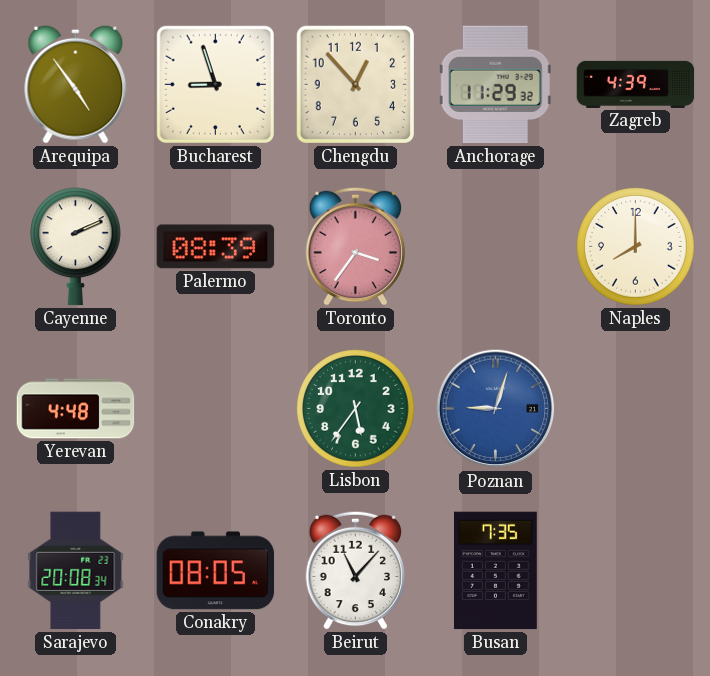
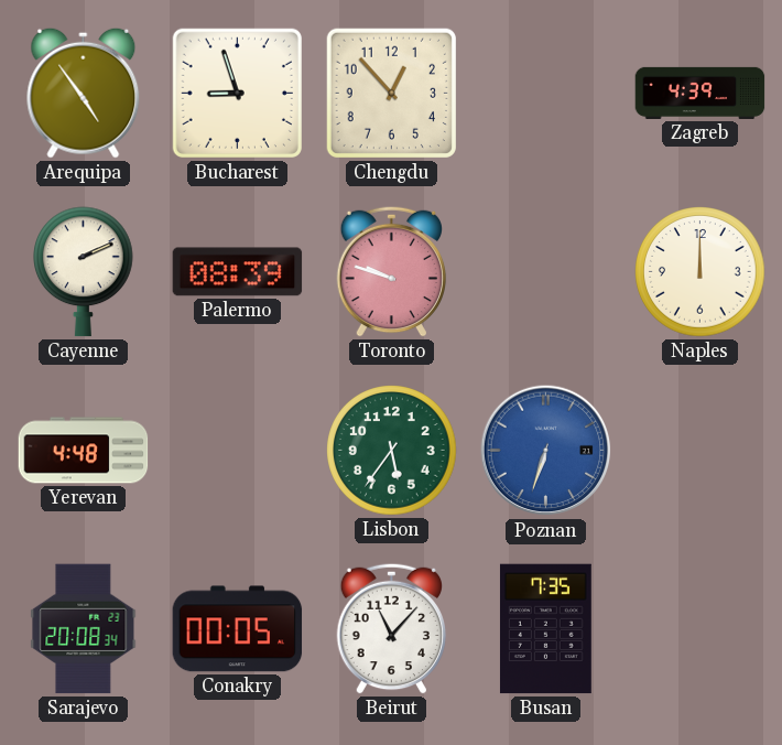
Anchorage: 11:29 -> none
Toronto: 3:36 -> 9:48
Naples: 8:00 -> 12:00
Poznan: 9:03 -> 6:33
Conakry: 08:05 -> 00:05
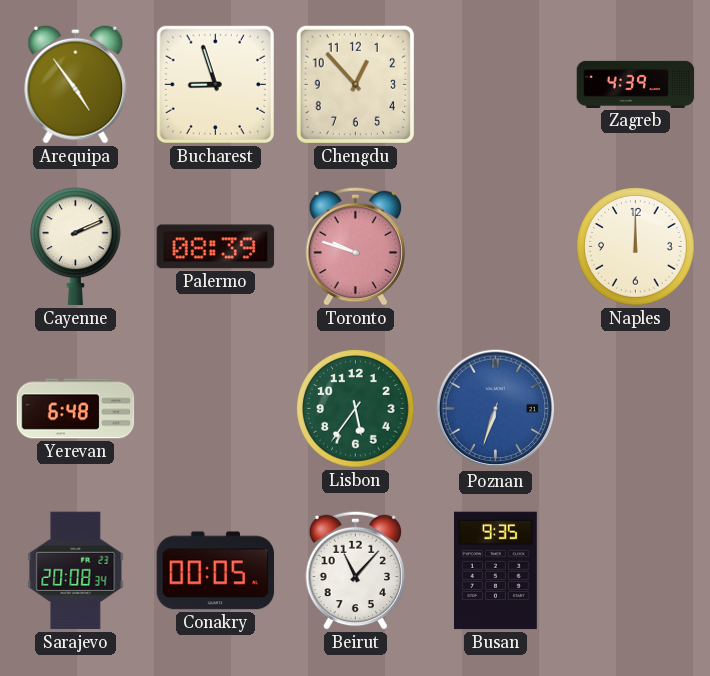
Yerevan: 4:48 -> 6:48
Busan: 7:35 -> 9:35
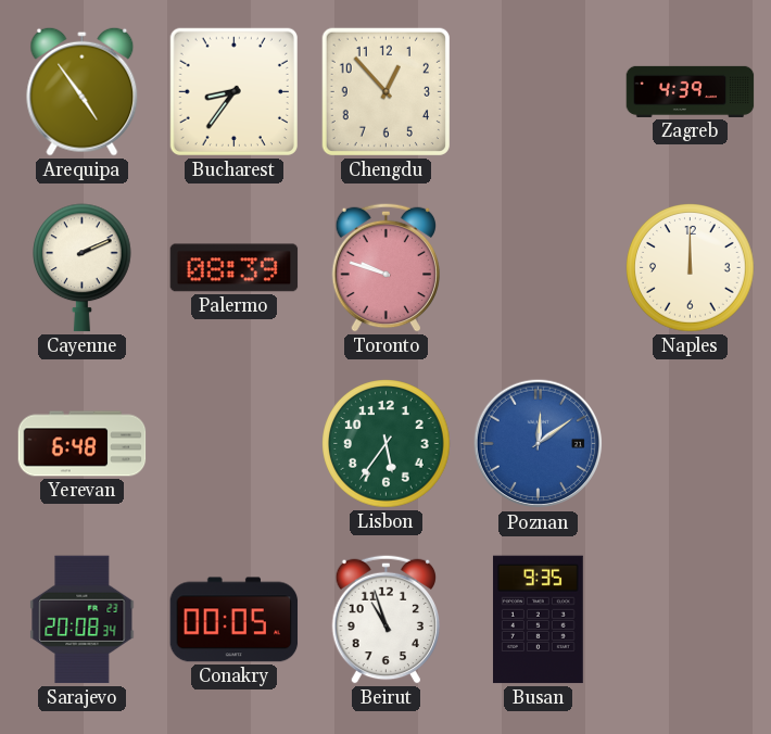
Bucharest: 8:57 -> 8:36
Poznan: 6:33 -> 12:09
Beirut: 11:07 -> 10:57
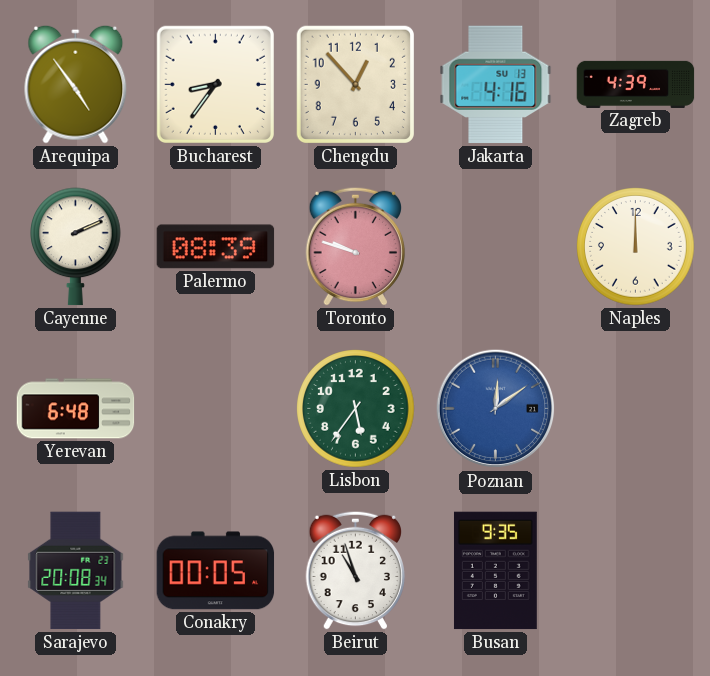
Jakarta: none -> 4:16
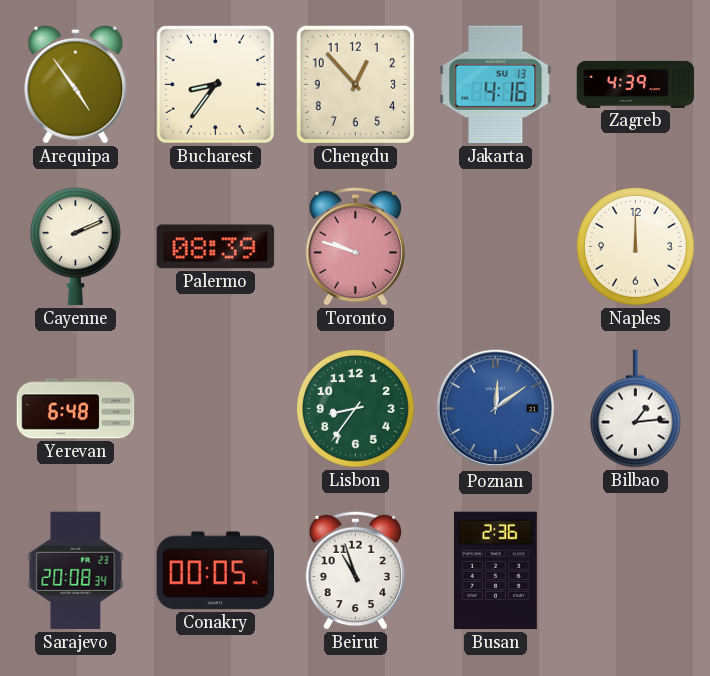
Lisbon: 5:36 -> 8:36
Bilbao: none -> 1:14
Busan: 9:35 -> 2:36
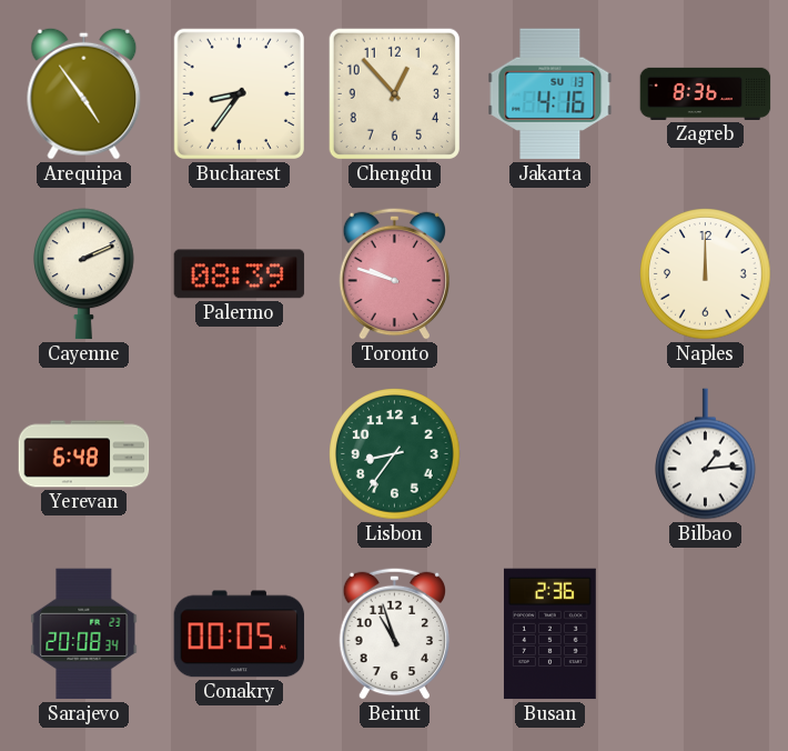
Zagreb: 4:39 -> 8:36
Poznan: 12:09 -> none
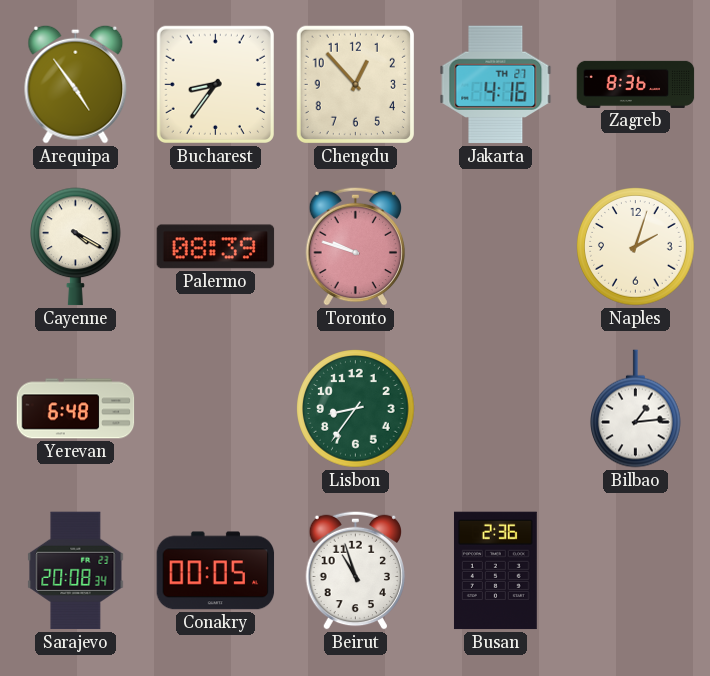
Jakarta date: SU 13 -> TH 27
Cayenne: 2:11 -> 4:20
Naples: 12:00 -> 2:03
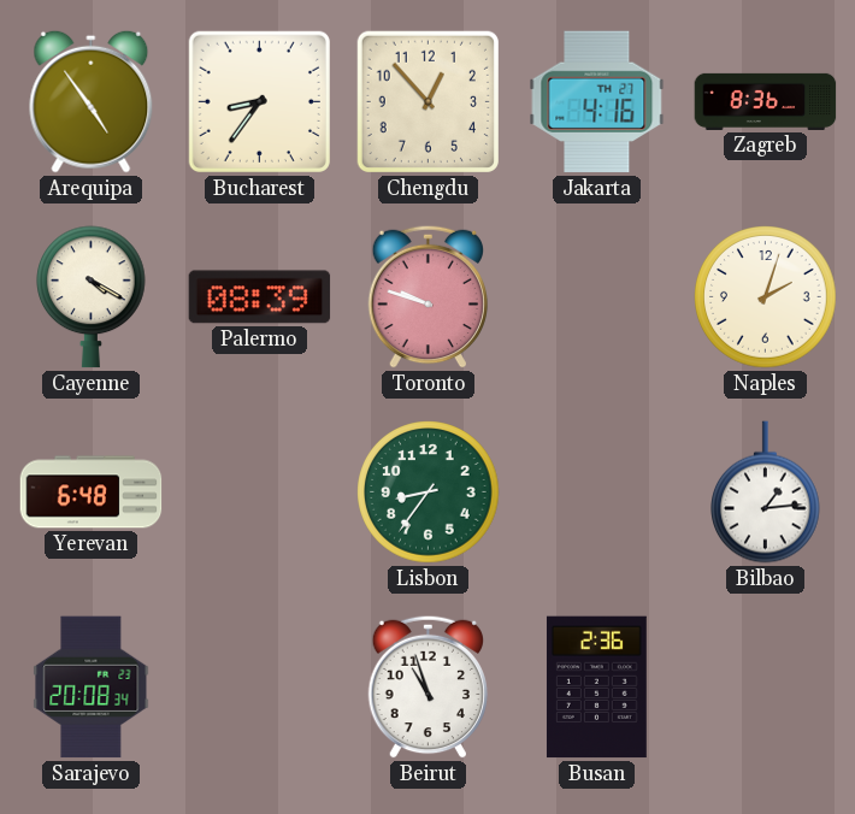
Conakry: 00:05 -> none
